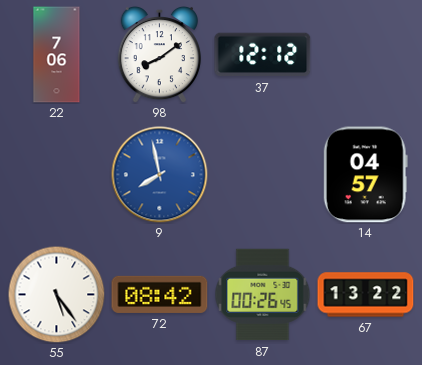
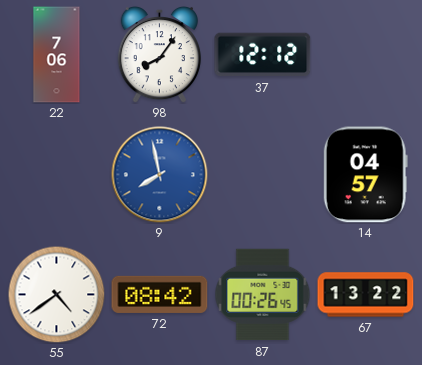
98: 8:09 -> 8:06
55: 5:24 -> 4:39
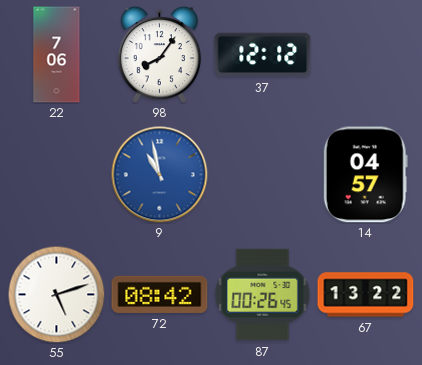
9: 7:58 -> 10:58
55: 4:39 -> 5:12
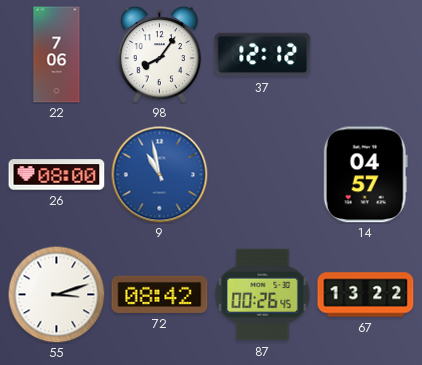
26: none -> 08:00
55: 5:12 -> 3:12
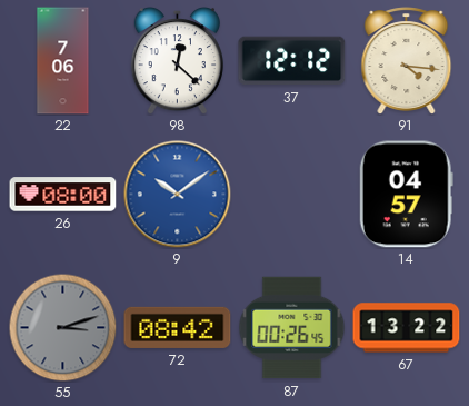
98: 8:06 -> 12:22
91: none -> 4:16
9: 10:58 -> 10:09
55 dial: white -> grey
